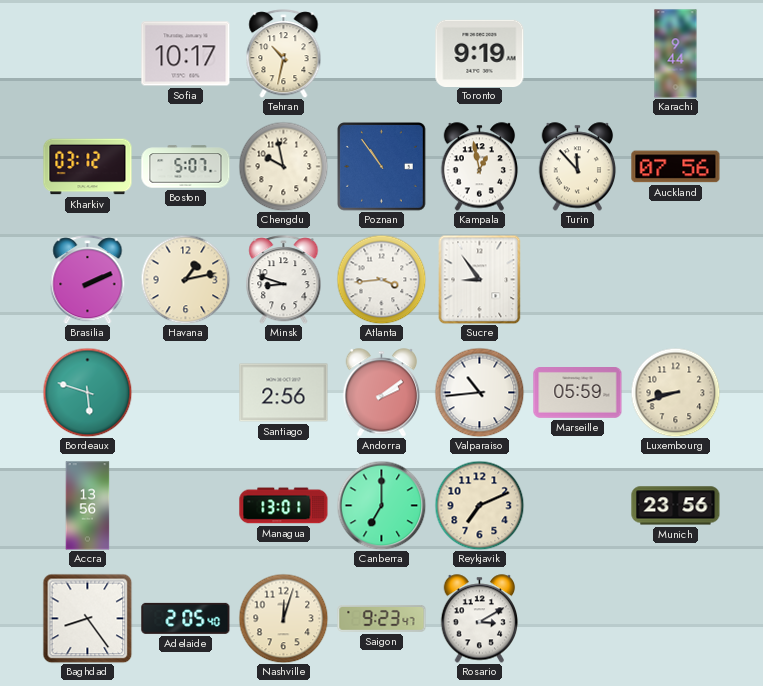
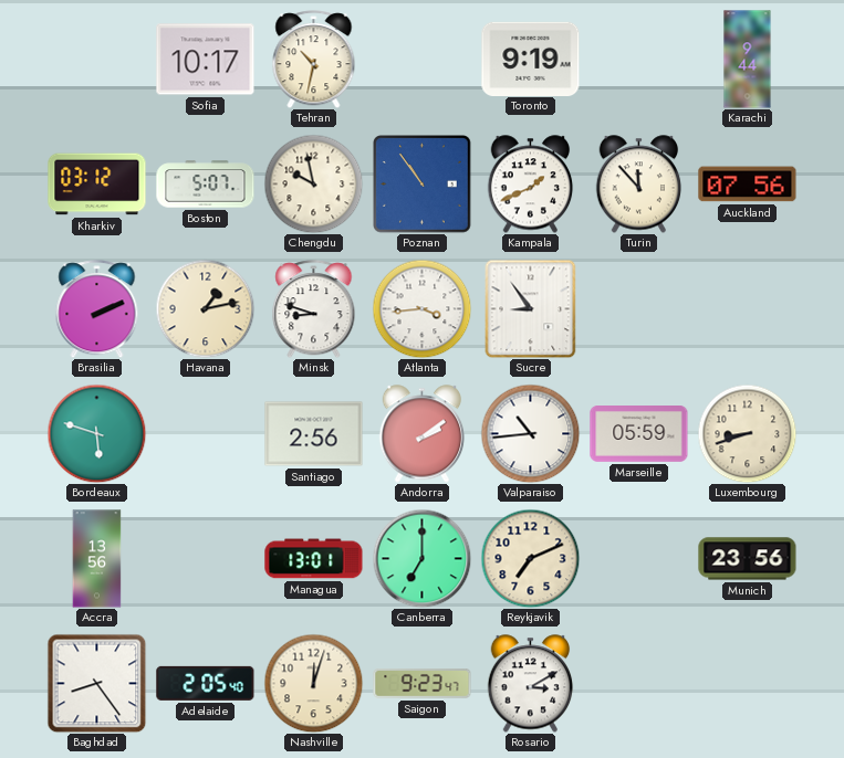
Kampala: 12:58 -> 1:41
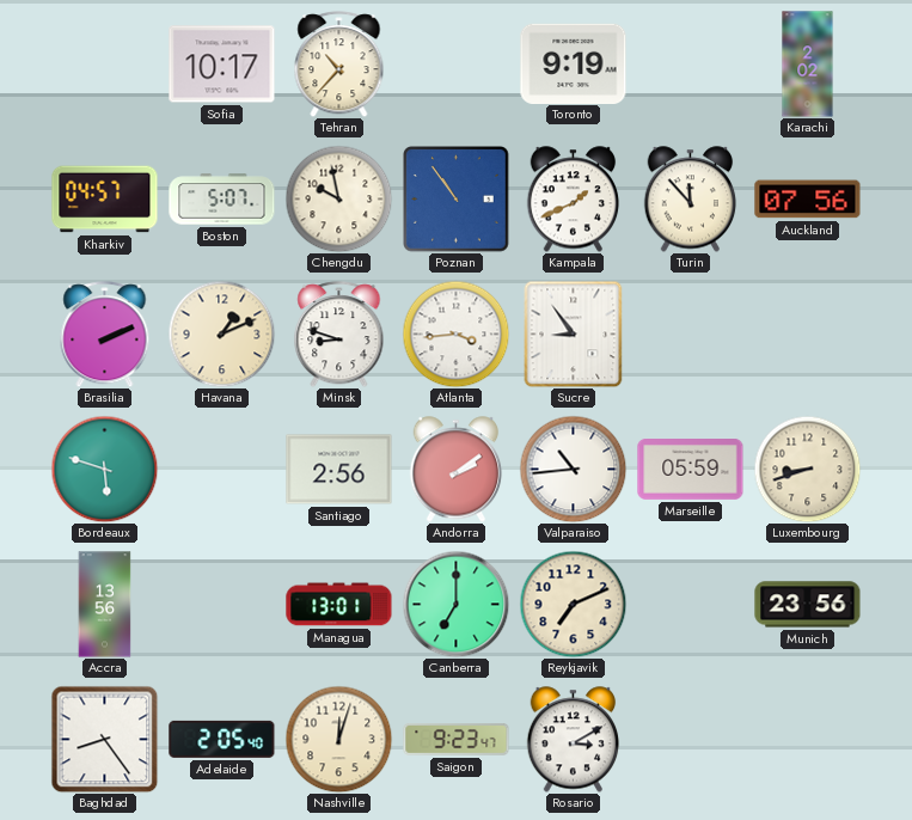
Tehran: 10:32 -> 10:37
Karachi: 9:44 -> 2:02
Kharkiv: 03:12 -> 04:57
Havana: 1:13 -> 1:11
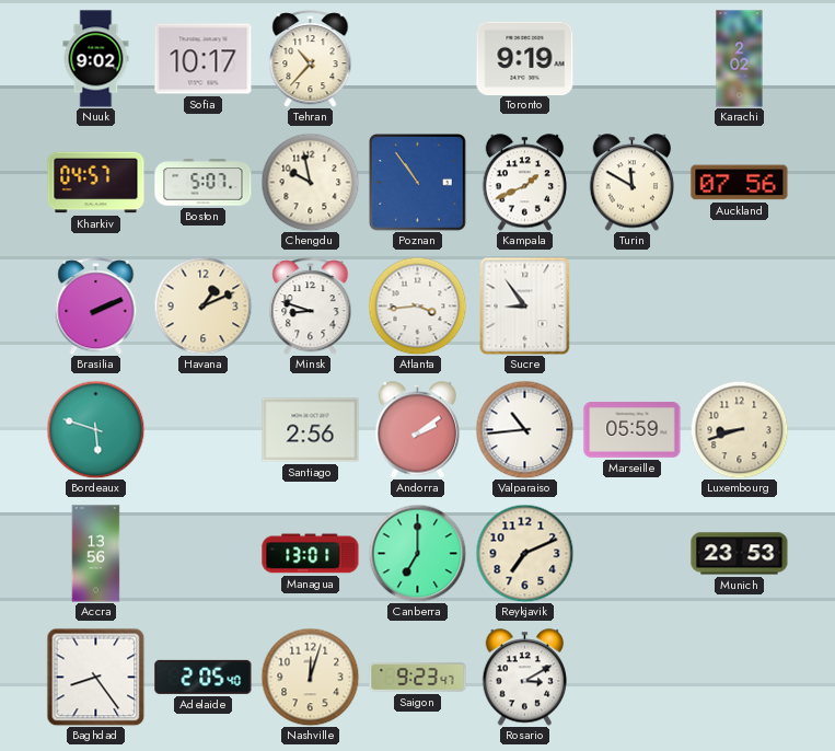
Nuuk: none -> 9:02
Turin: 11:53 -> 11:50
Munich: 23:56 -> 23:53
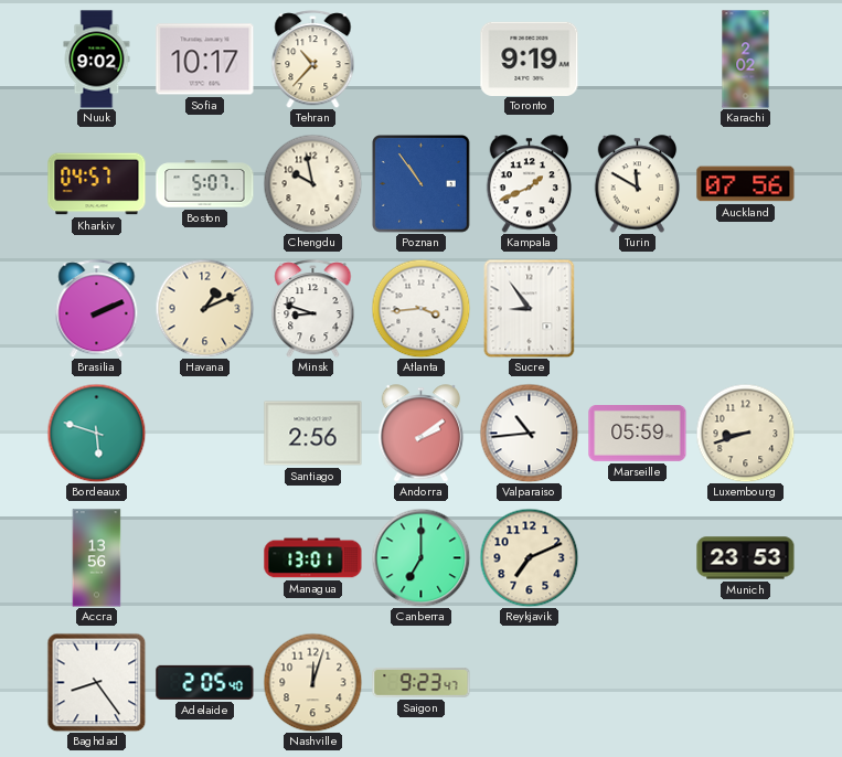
Rosario: 3:10 -> none
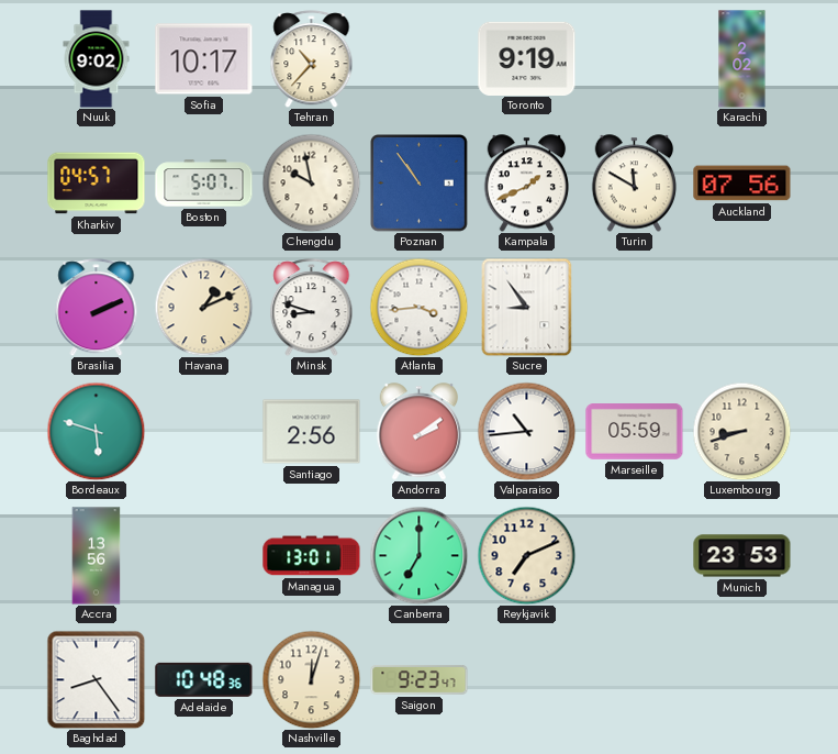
Adelaide: 2:05 -> 10:48
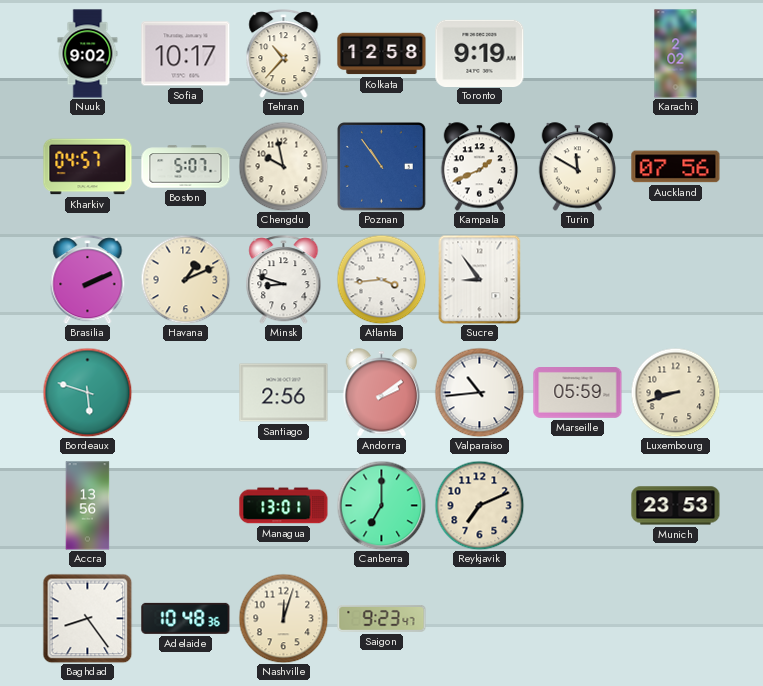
Kolkata: none -> 12:58
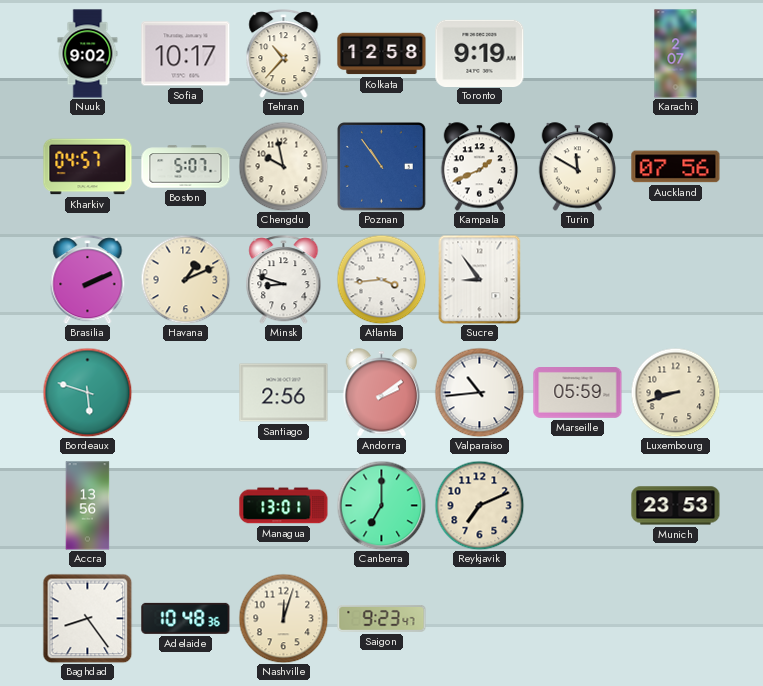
Karachi: 2:02 -> 2:07
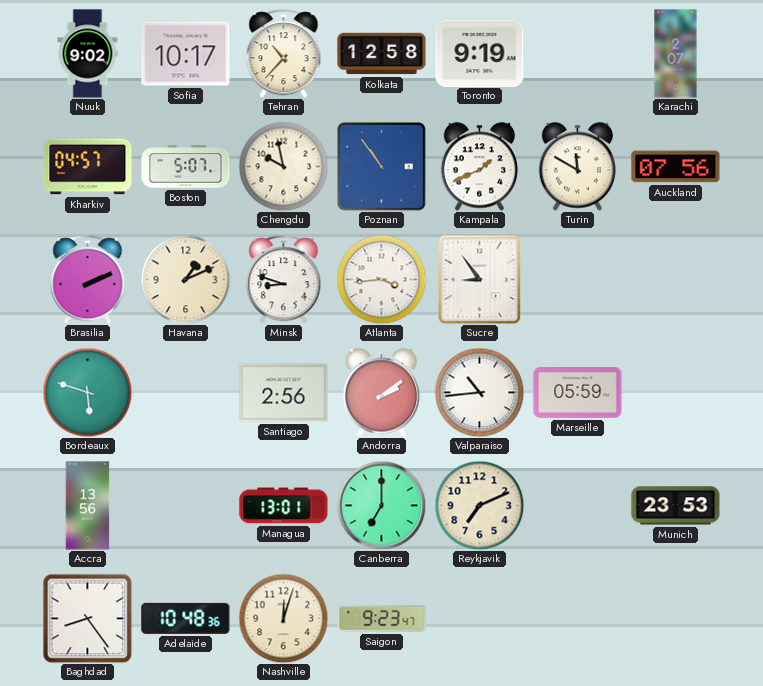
Luxembourg: 8:42 -> none
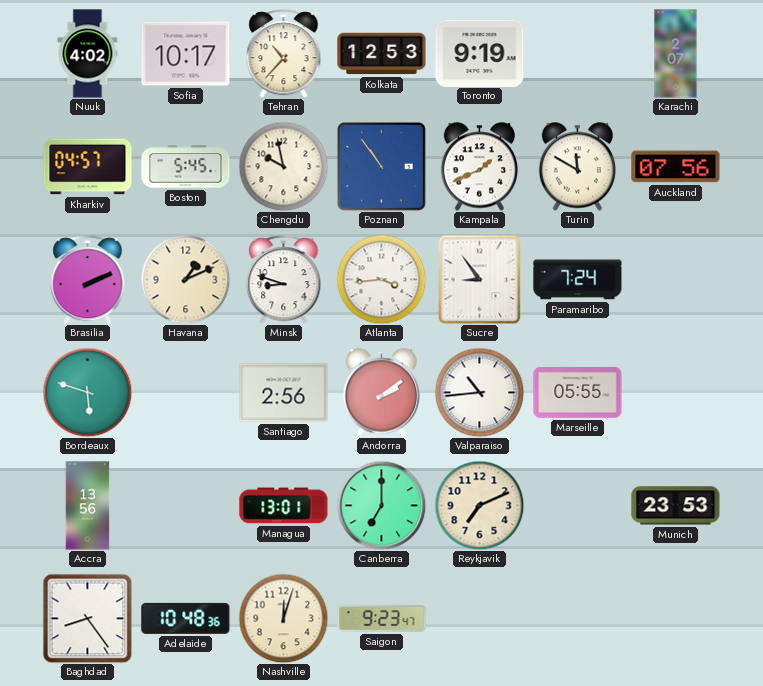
Nuuk: 9:02 -> 4:02
Kolkata: 12:58 -> 12:53
Boston: 5:07 -> 5:45
Paramaribo: none -> 7:24
Marseille: 05:59 -> 05:55
